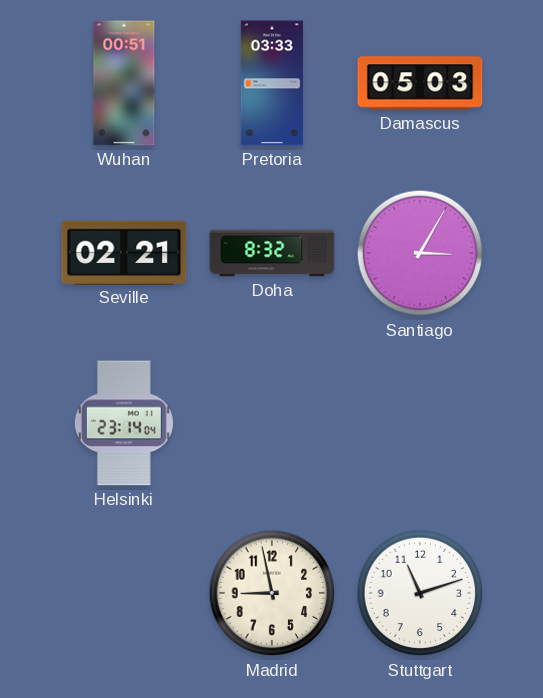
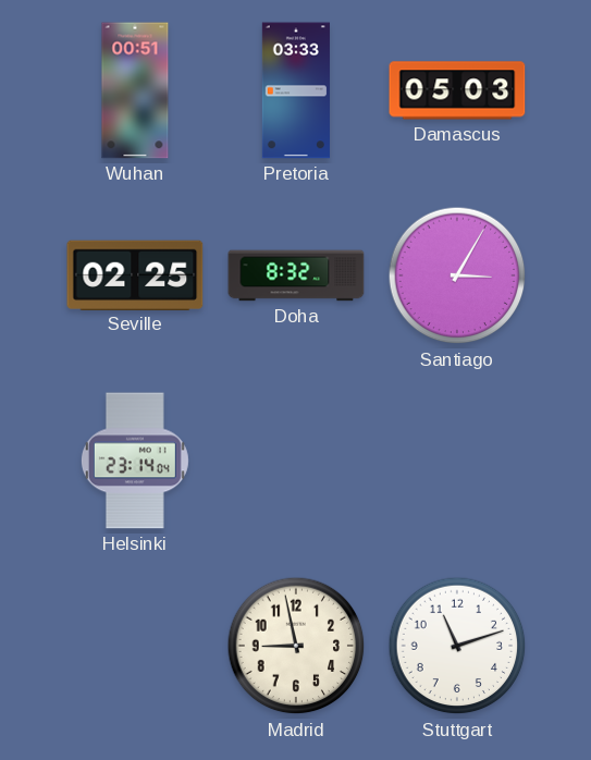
Seville: 02:21 -> 02:25
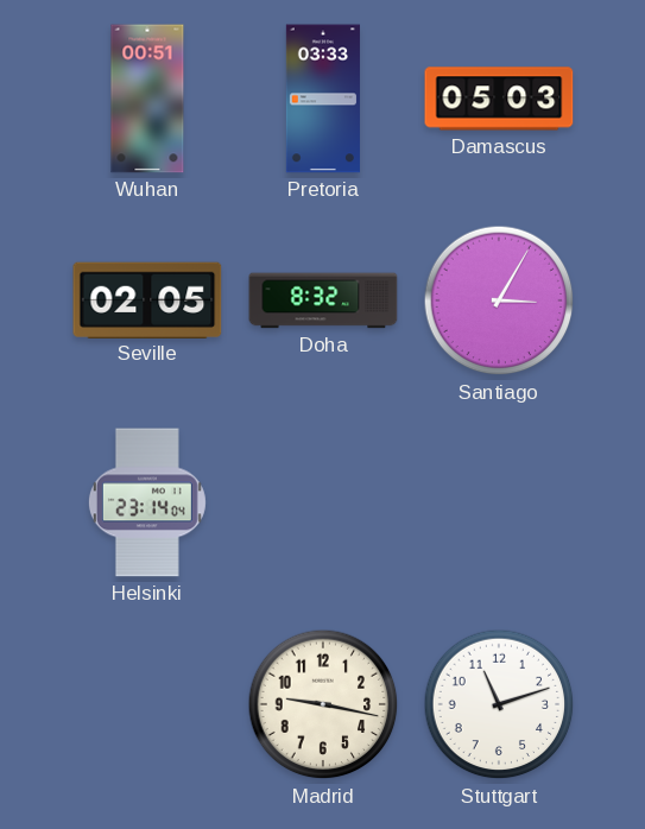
Seville: 02:25 -> 02:05
Madrid: 8:58 -> 9:17
